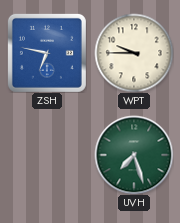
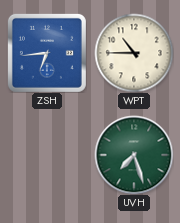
ZSH: 6:47 -> 6:44
WPT: 9:45 -> 10:45
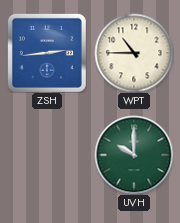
ZSH: 6:44 -> 2:44
UVH: 7:27 -> 10:00
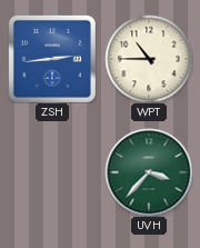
UVH: 10:00 -> 3:37
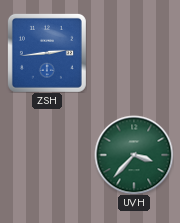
WPT: 10:45 -> none
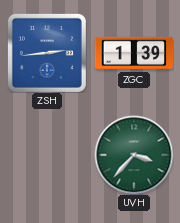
ZGC: none -> 1:39
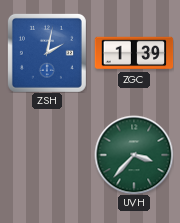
ZSH: 2:44 -> 2:02
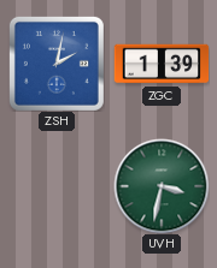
UVH: 3:37 -> 3:32
